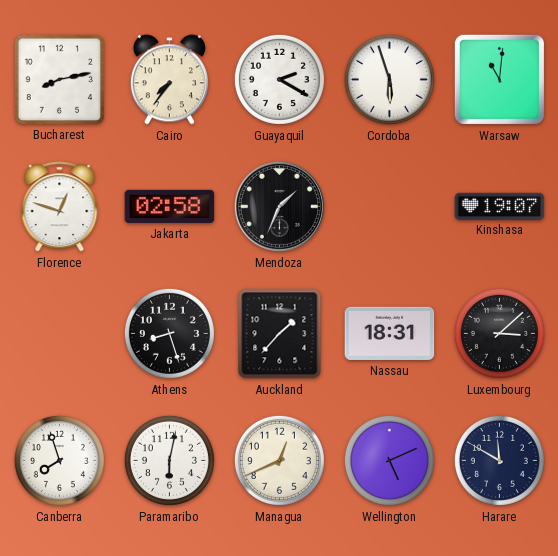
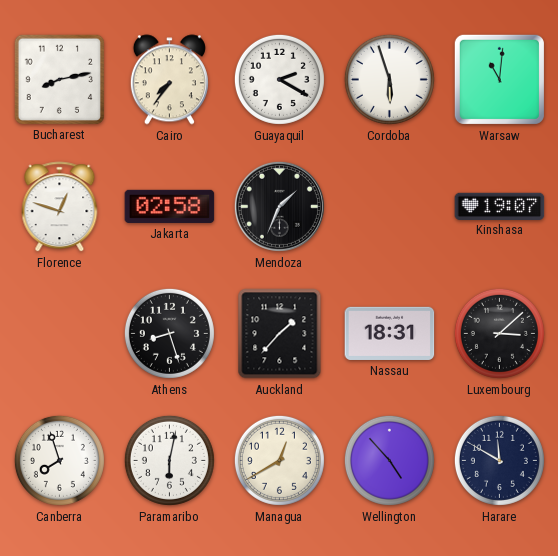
Managua: 12:41 -> 12:40
Wellington: 5:11 -> 4:53
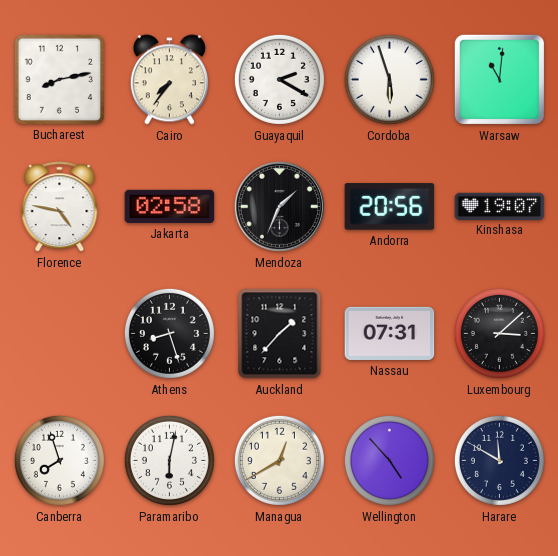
Florence: 12:48 -> 4:47
Andorra: none -> 20:56
Nassau: 18:31 -> 07:31
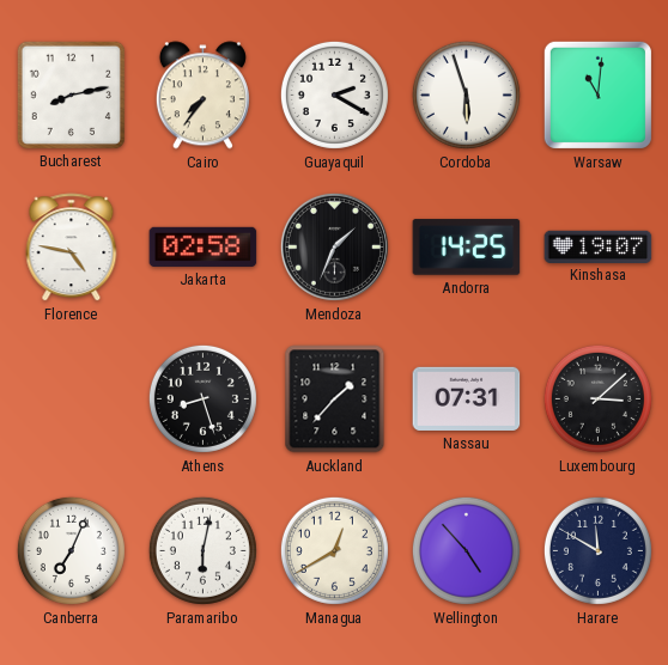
Andorra: 20:56 -> 14:25
Canberra: 7:57 -> 7:04
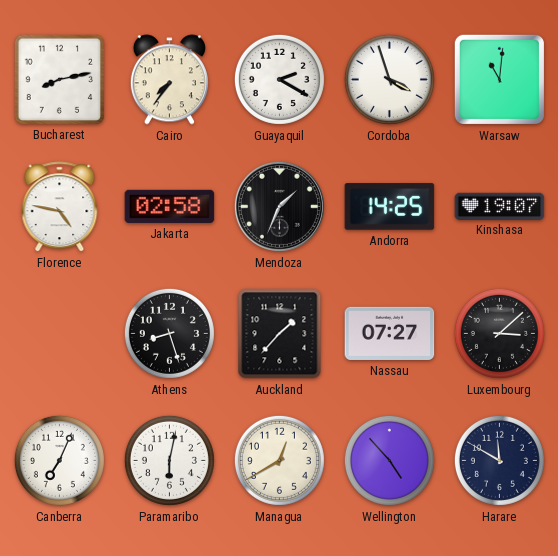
Cordoba: 5:57 -> 3:57
Nassau: 07:31 -> 07:27
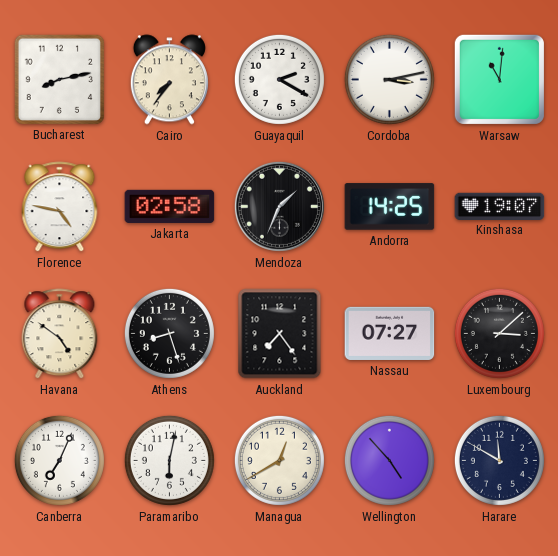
Cordoba: 3:57 -> 3:13
Havana: none -> 4:51
Auckland: 1:37 -> 7:24
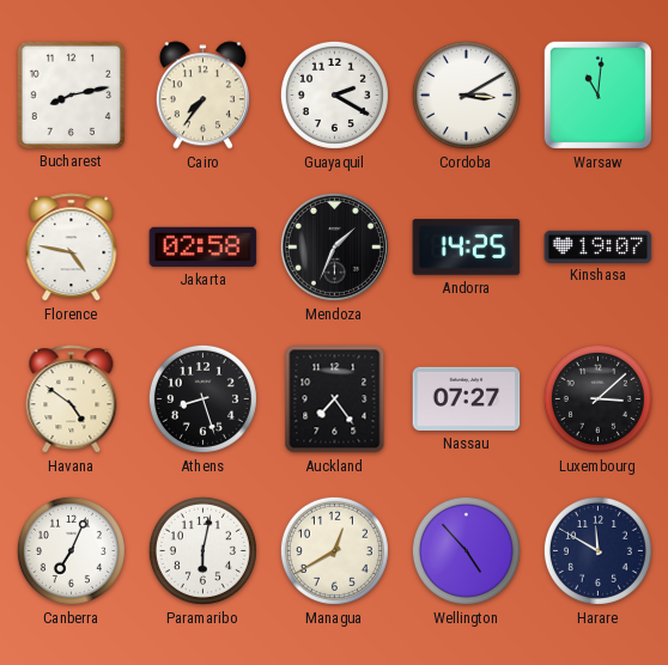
Cordoba: 3:13 -> 3:10
